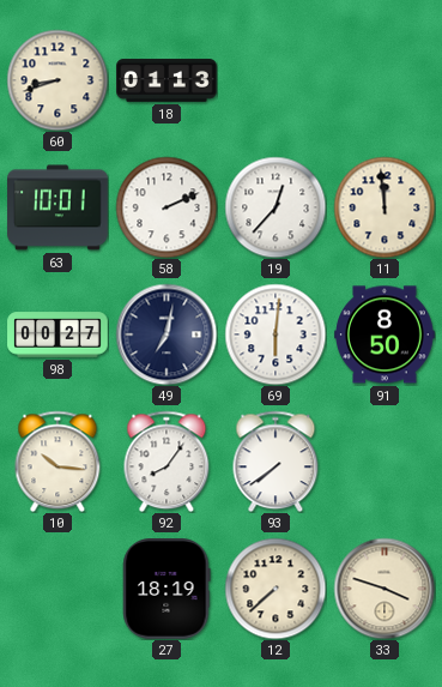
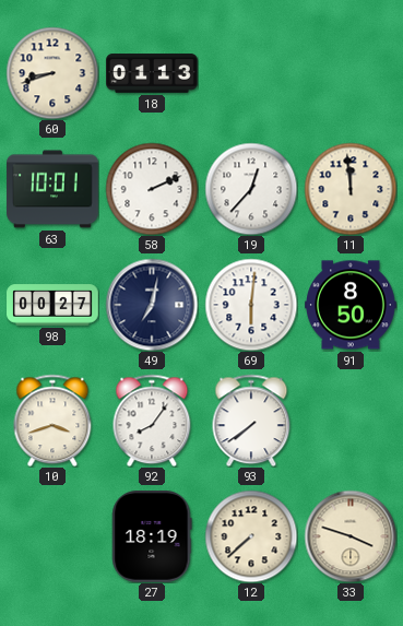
10: 10:16 -> 3:42
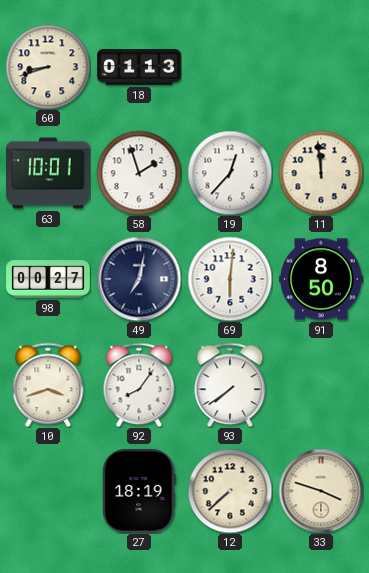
58: 2:11 -> 1:57
